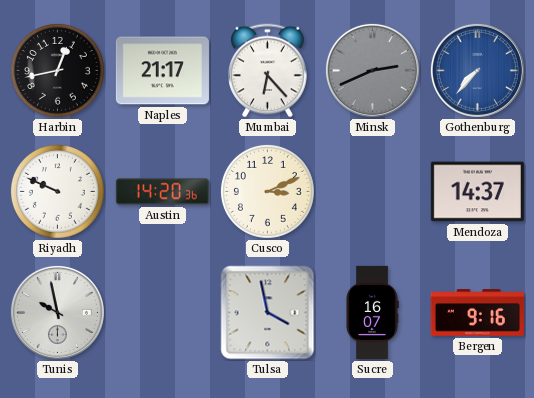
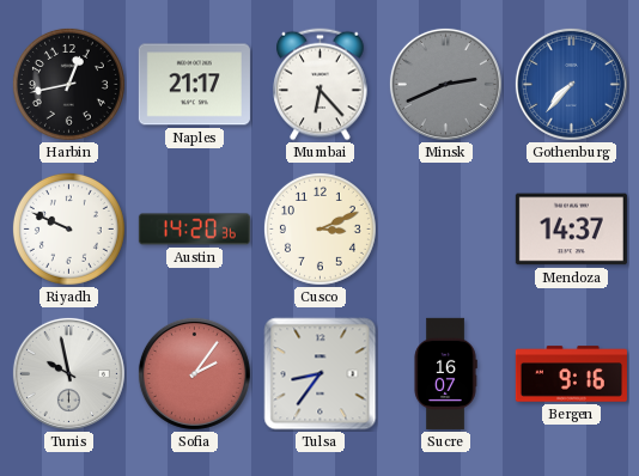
Sofia: none -> 2:06
Tulsa: 3:58 -> 8:36
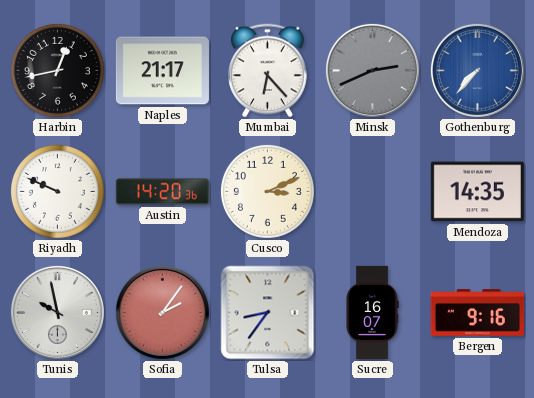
Mendoza: 14:37 -> 14:35
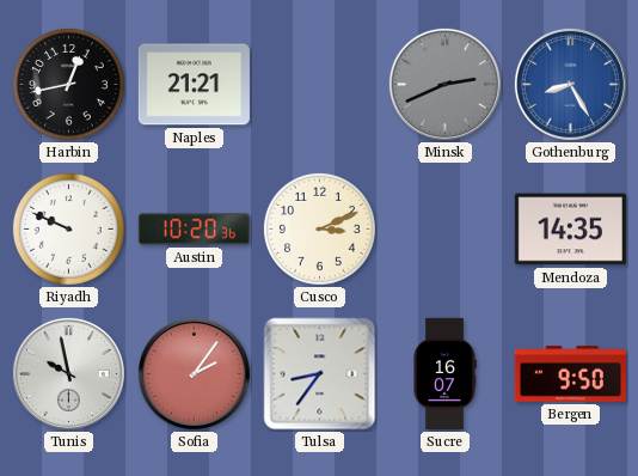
Naples: 21:17 -> 21:21
Mumbai: 6:23 -> none
Gothenburg: 7:37 -> 8:25
Austin: 14:20 -> 10:20
Bergen: 9:16 -> 9:50
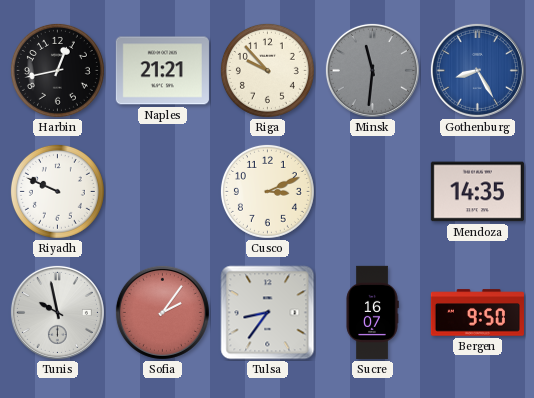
Riga: none -> 9:53
Minsk: 2:41 -> 11:31
Austin: 10:20 -> none
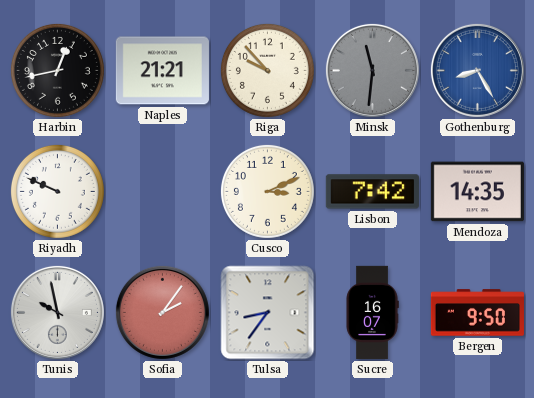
Lisbon: none -> 7:42
